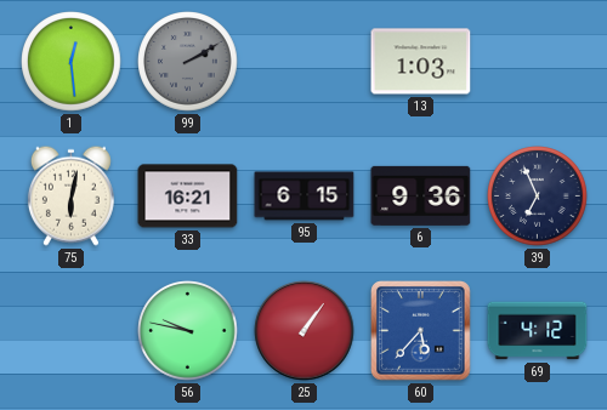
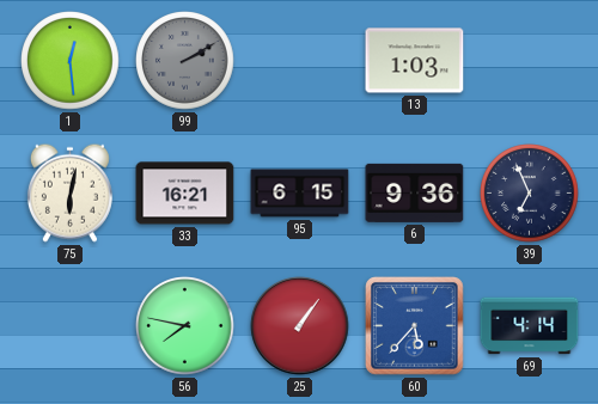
56: 9:47 -> 7:47
69: 4:12 -> 4:14
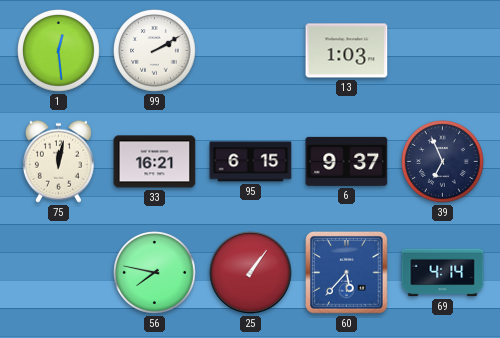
99 dial: grey -> white
75: 6:02 -> 12:02
6: 9:36 -> 9:37
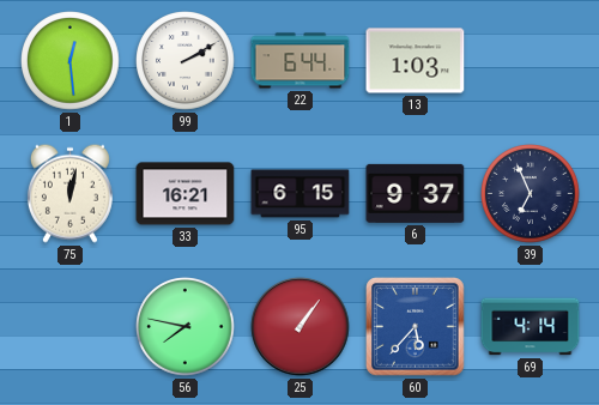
22: none -> 6:44
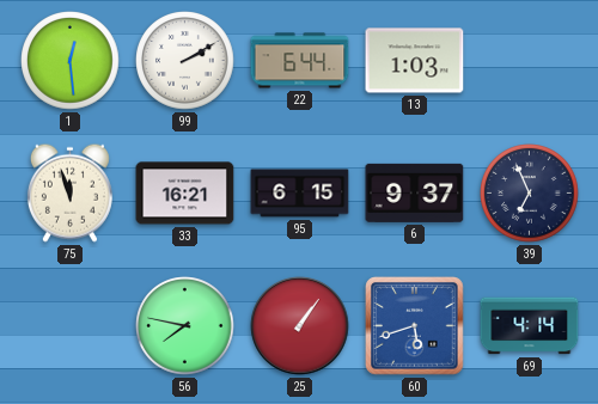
75: 12:02 -> 11:57
60: 5:37 -> 5:42
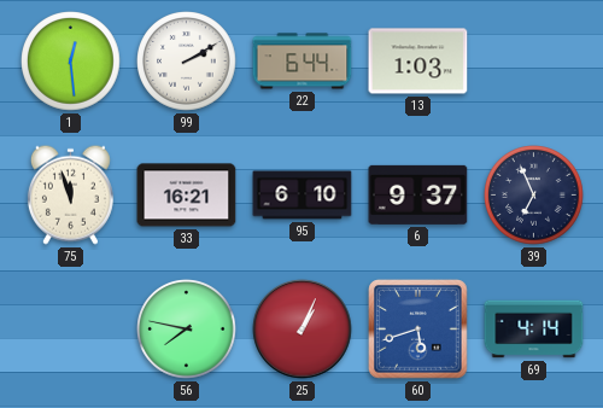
95: 6:15 -> 6:10
25: 1:06 -> 1:04
